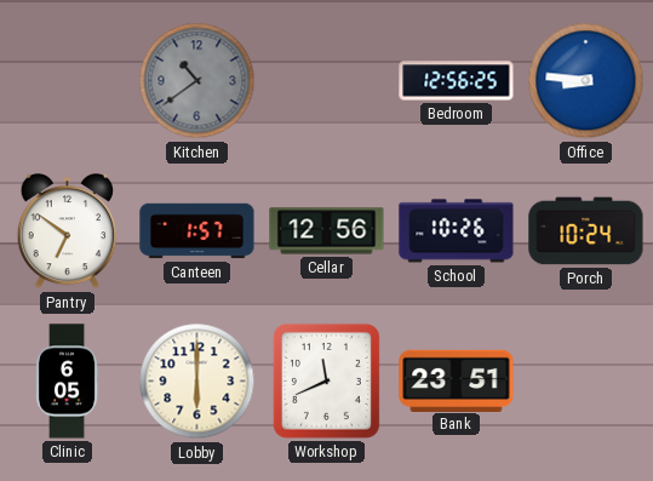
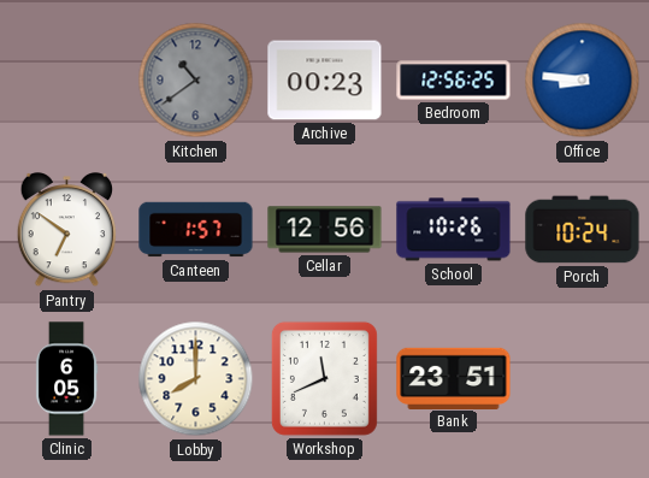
Archive: none -> 00:23
Lobby: 6:00 -> 8:00
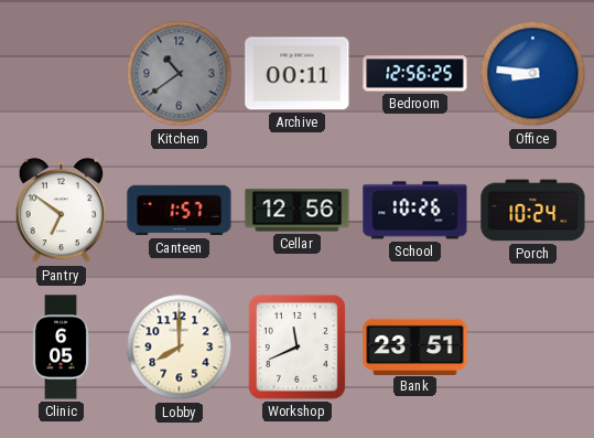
Archive: 00:23 -> 00:11
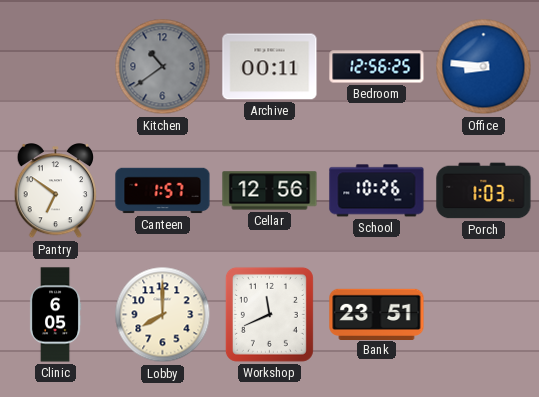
Porch: 10:24 -> 1:03
